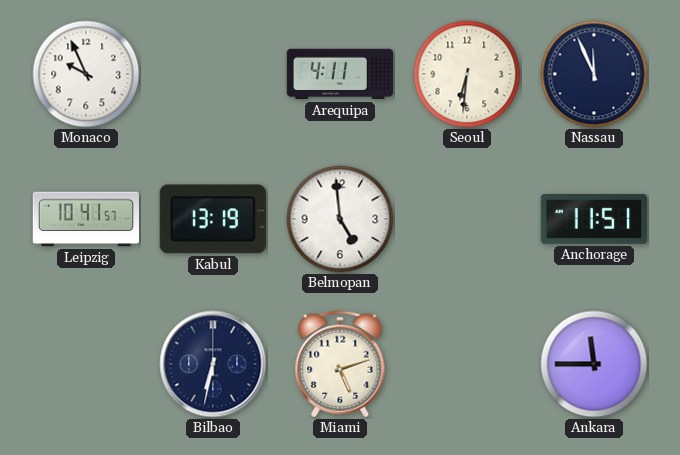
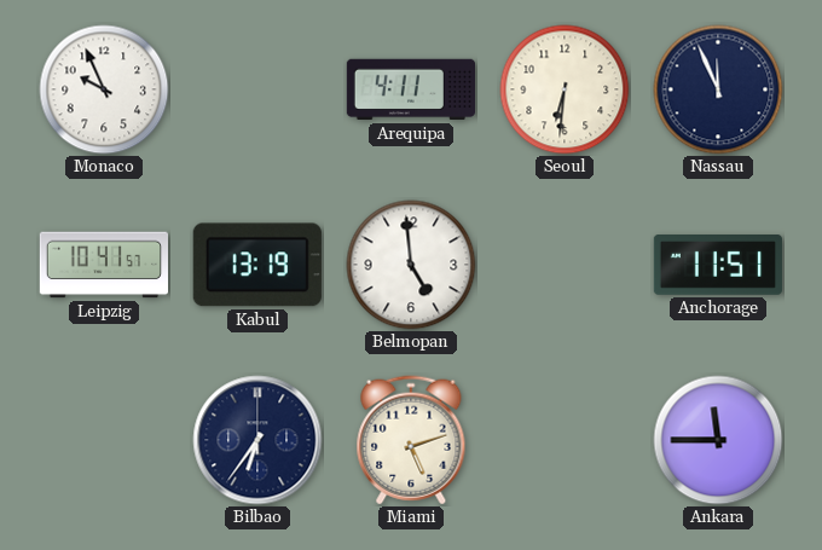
Bilbao: 6:32 -> 6:36
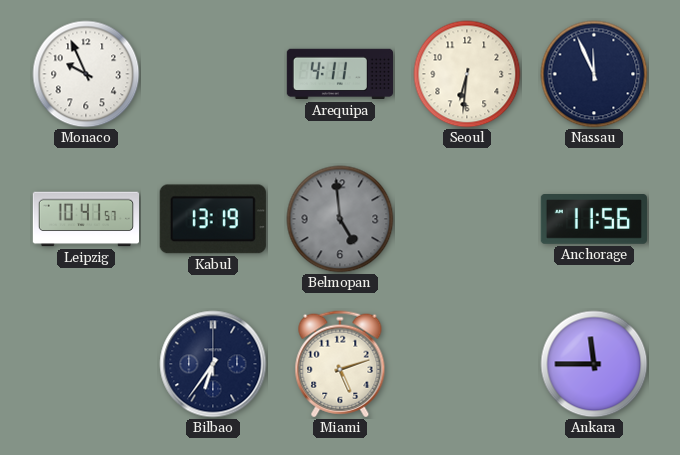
Belmopan dial: white -> grey
Anchorage: 11:51 -> 11:56
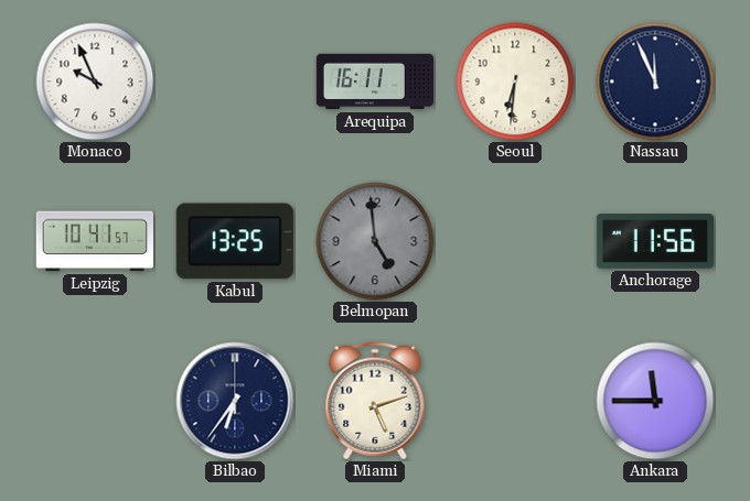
Arequipa: 4:11 -> 16:11
Kabul: 13:19 -> 13:25
